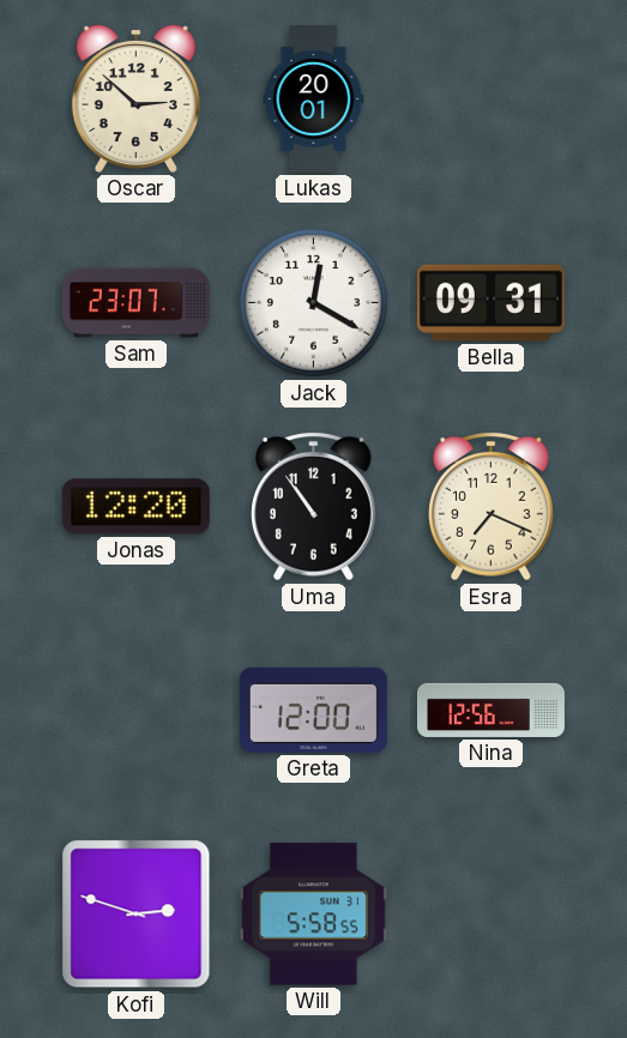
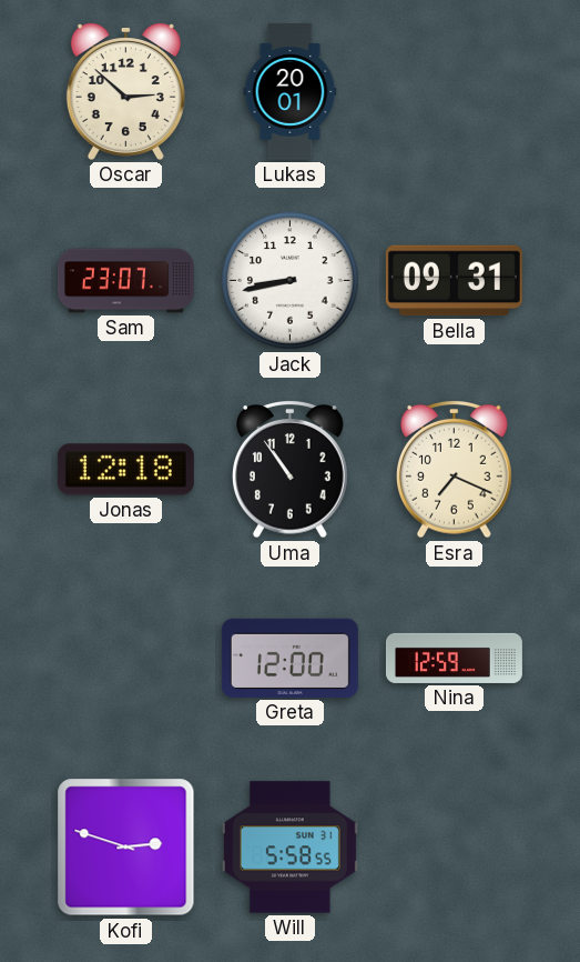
Jack: 12:20 -> 8:43
Jonas: 12:20 -> 12:18
Nina: 12:56 -> 12:59
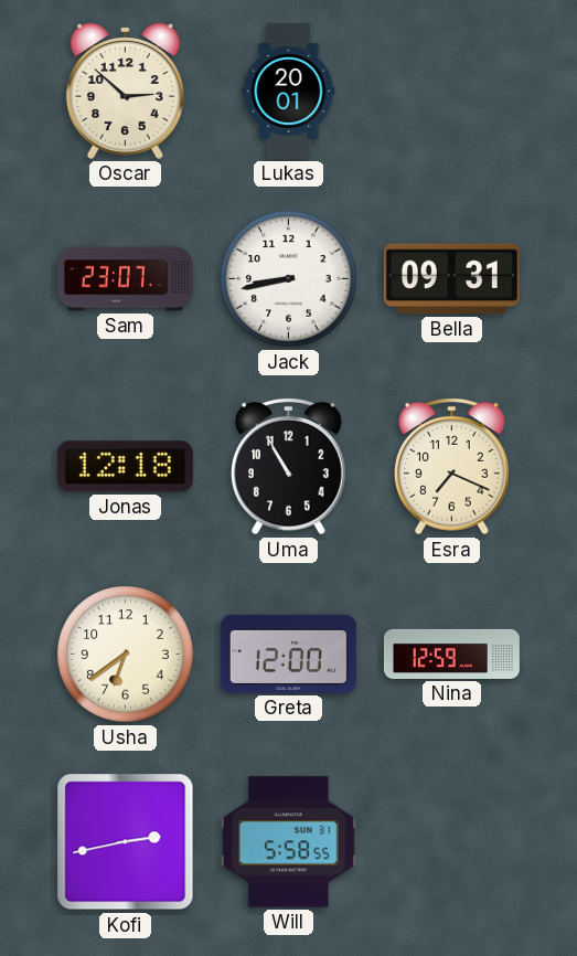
Uma: 10:54 -> 10:55
Usha: none -> 6:39
Kofi: 2:48 -> 2:43
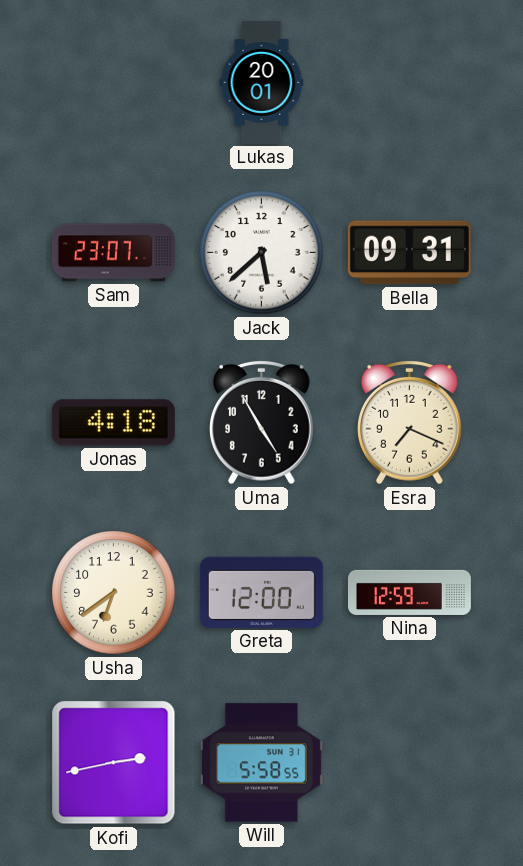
Oscar: 2:52 -> none
Jack: 8:43 -> 5:38
Jonas: 12:18 -> 4:18
Uma: 10:55 -> 4:55
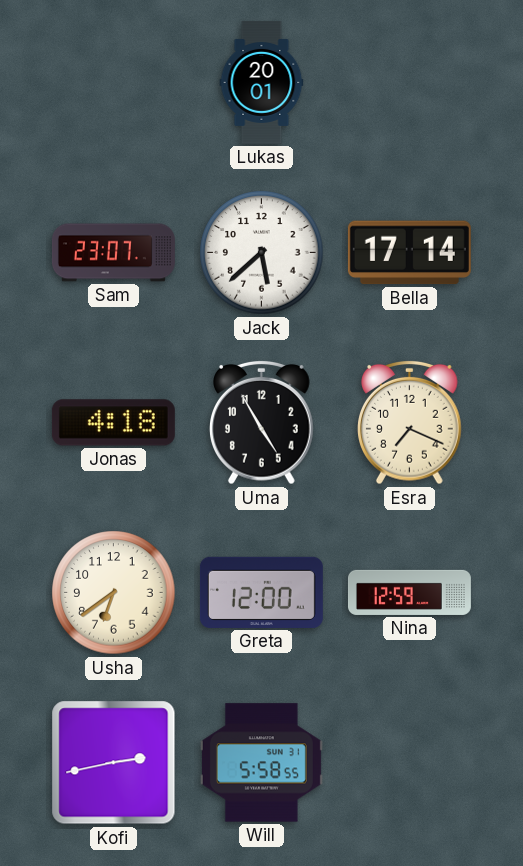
Bella: 09:31 -> 17:14
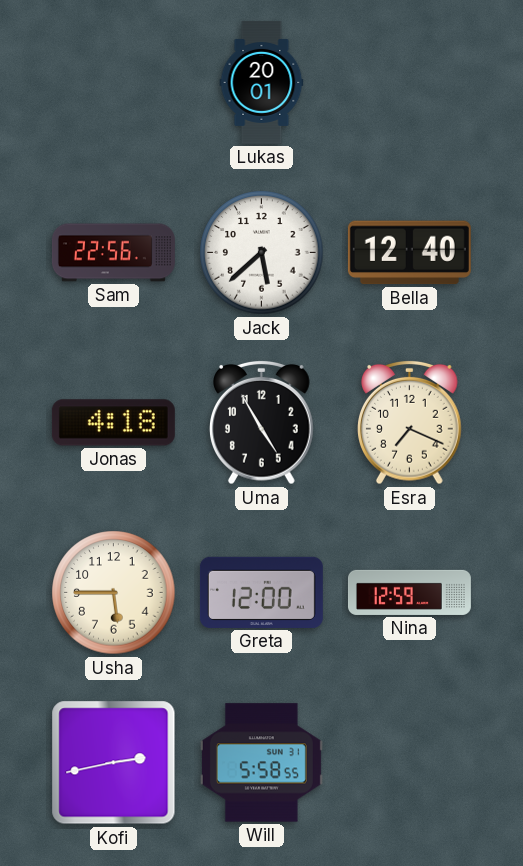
Sam: 23:07 -> 22:56
Bella: 17:14 -> 12:40
Usha: 6:39 -> 5:45
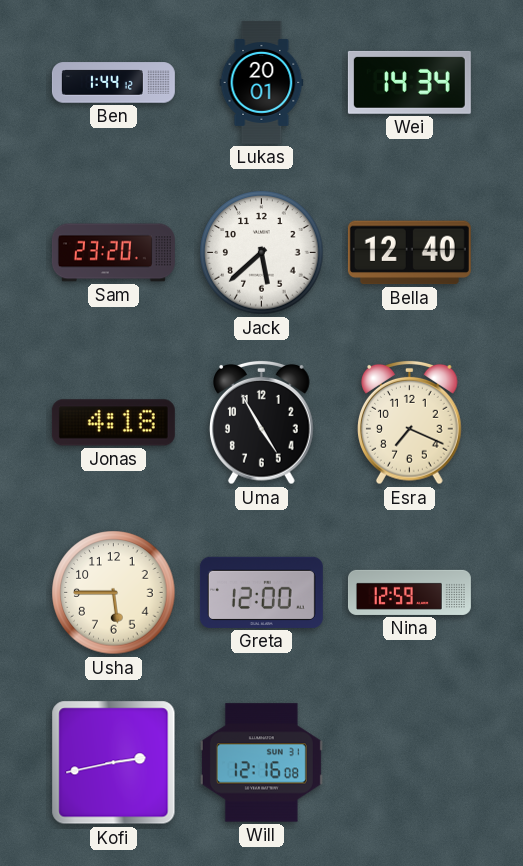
Ben: none -> 1:44
Wei: none -> 14:34
Sam: 22:56 -> 23:20
Will: 5:58 -> 12:16
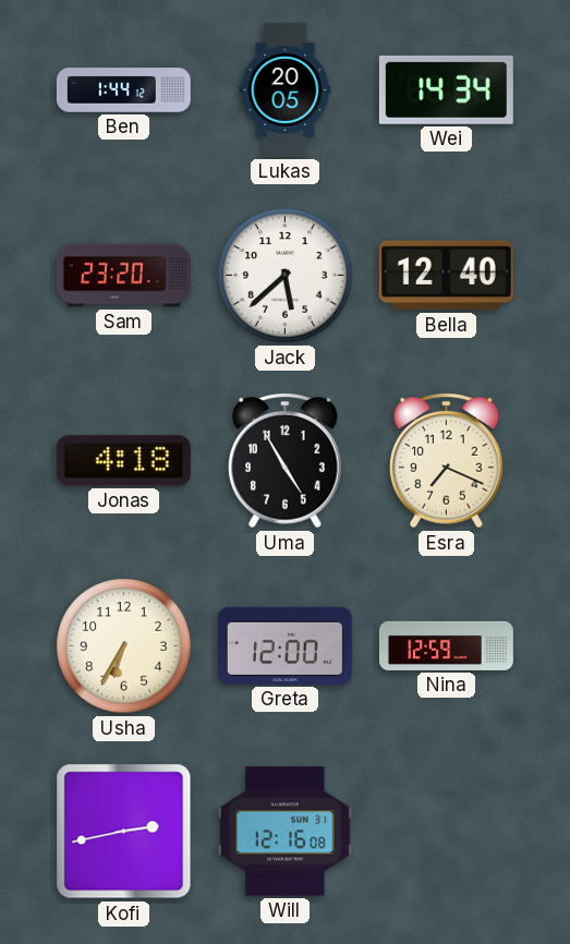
Lukas: 20:01 -> 20:05
Usha: 5:45 -> 6:35
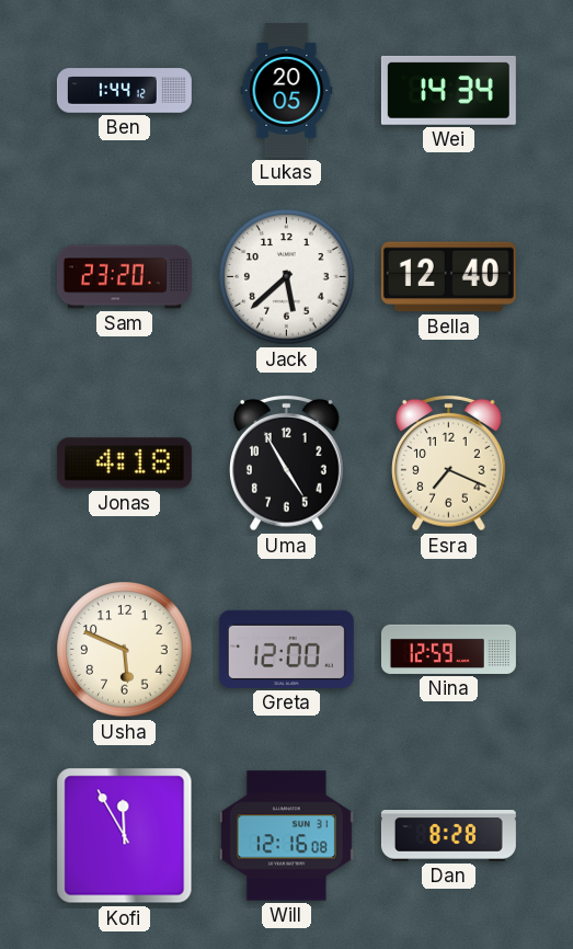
Usha: 6:35 -> 5:49
Kofi: 2:43 -> 11:55
Dan: none -> 8:28
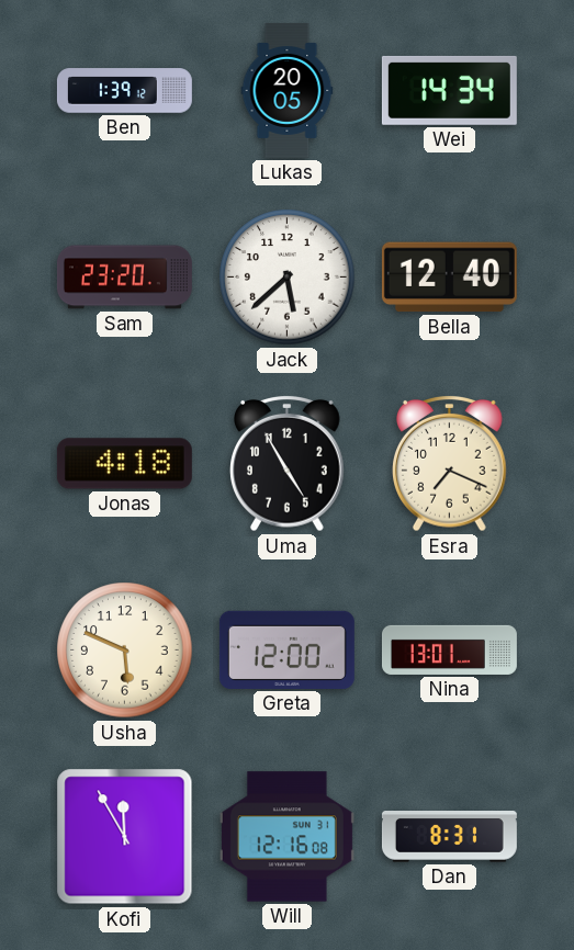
Ben: 1:44 -> 1:39
Nina: 12:59 -> 13:01
Dan: 8:28 -> 8:31
